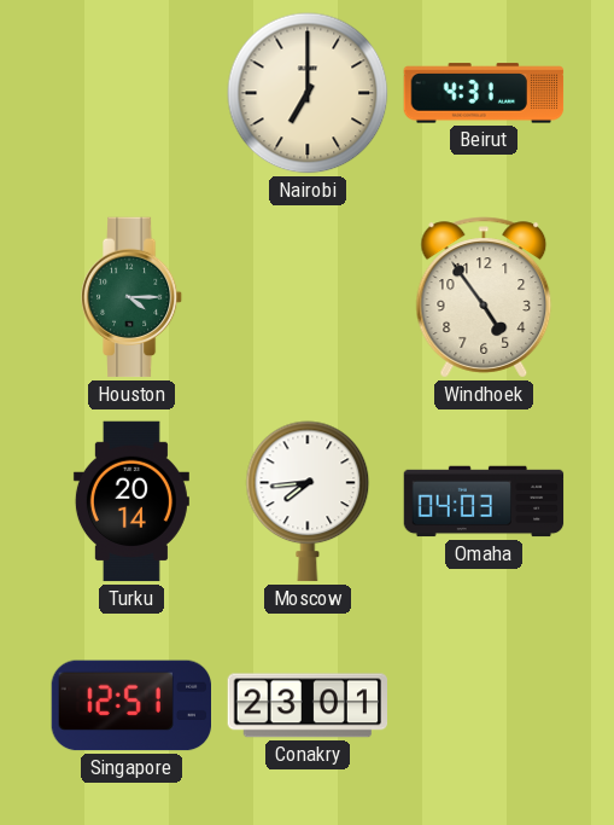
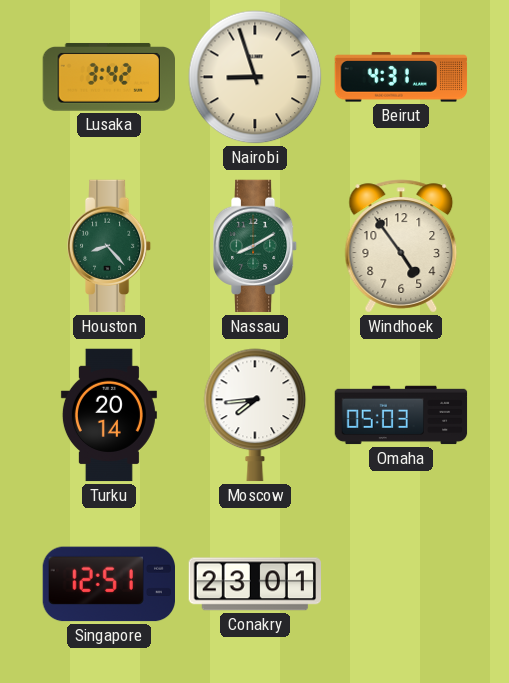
Lusaka: none -> 3:42
Nairobi: 7:00 -> 8:57
Houston: 4:15 -> 8:23
Nassau: none -> 8:10
Omaha: 04:03 -> 05:03
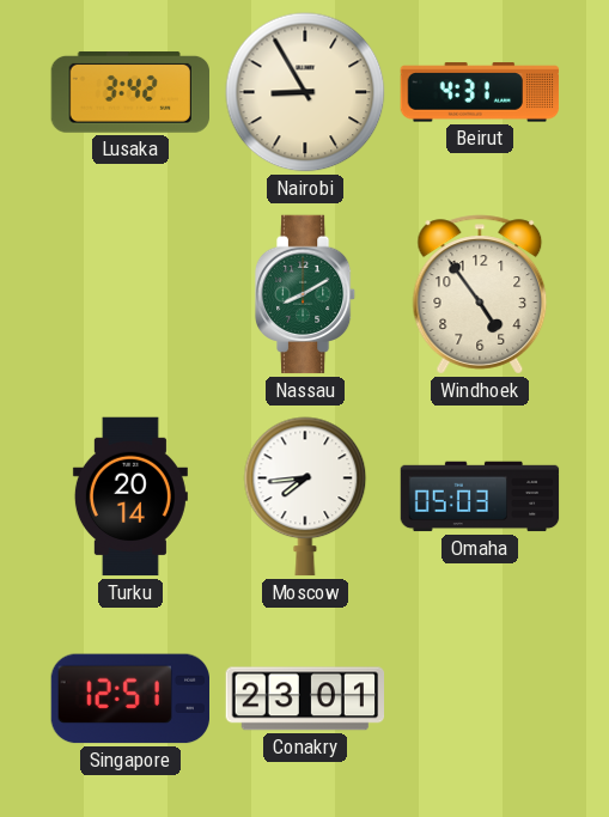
Nairobi: 8:57 -> 8:55
Houston: 8:23 -> none
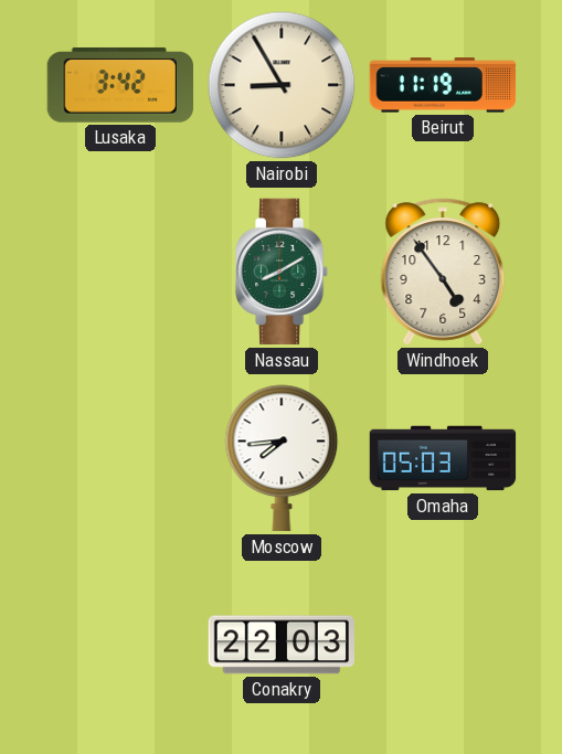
Beirut: 4:31 -> 11:19
Turku: 20:14 -> none
Singapore: 12:51 -> none
Conakry: 23:01 -> 22:03
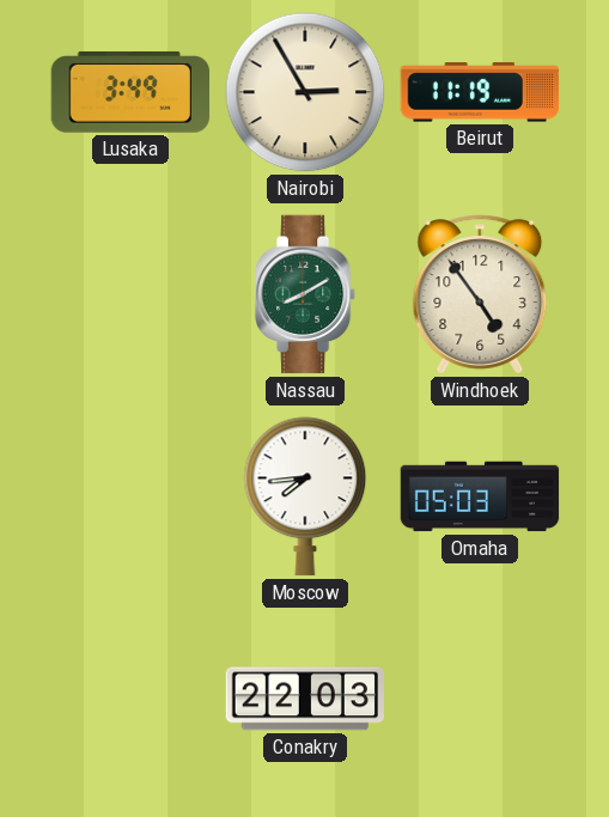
Lusaka: 3:42 -> 3:49
Nairobi: 8:55 -> 2:55
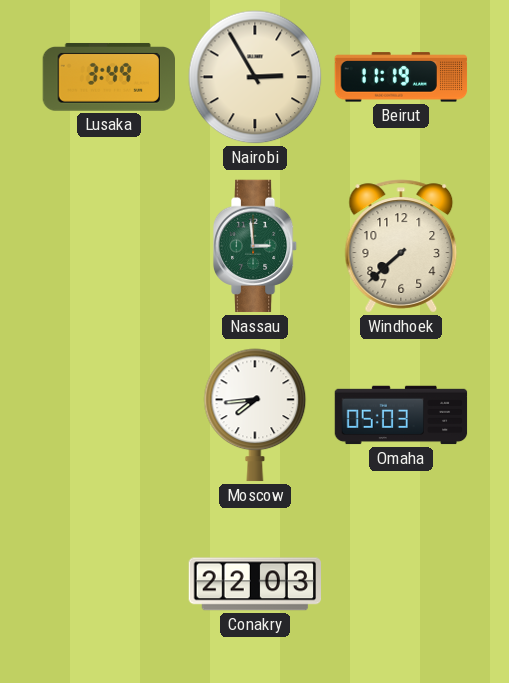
Nassau: 8:10 -> 2:59
Windhoek: 4:54 -> 7:38
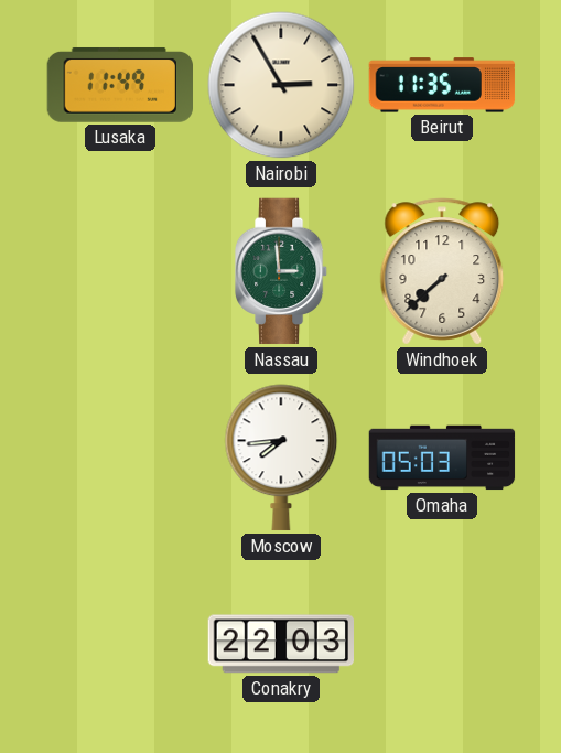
Lusaka: 3:49 -> 11:49
Beirut: 11:19 -> 11:35
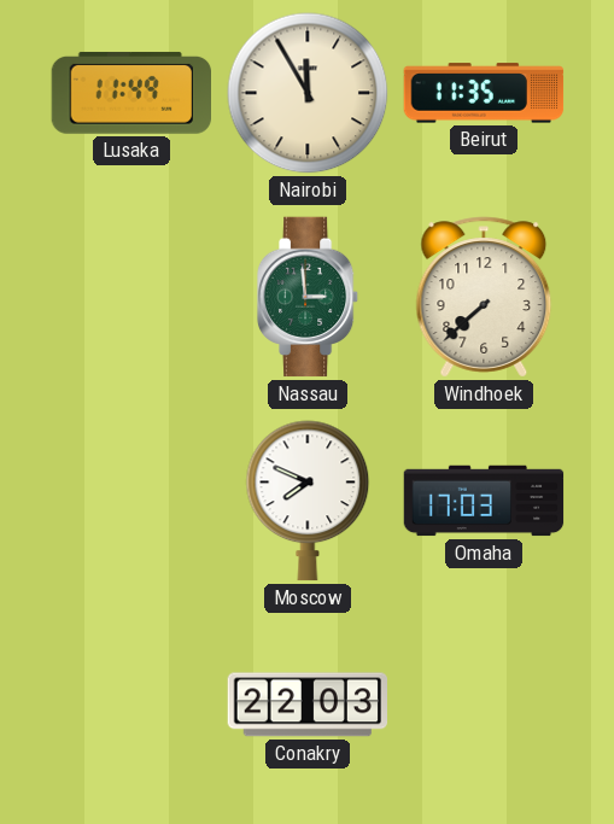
Nairobi: 2:55 -> 11:55
Moscow: 7:44 -> 7:49
Omaha: 05:03 -> 17:03
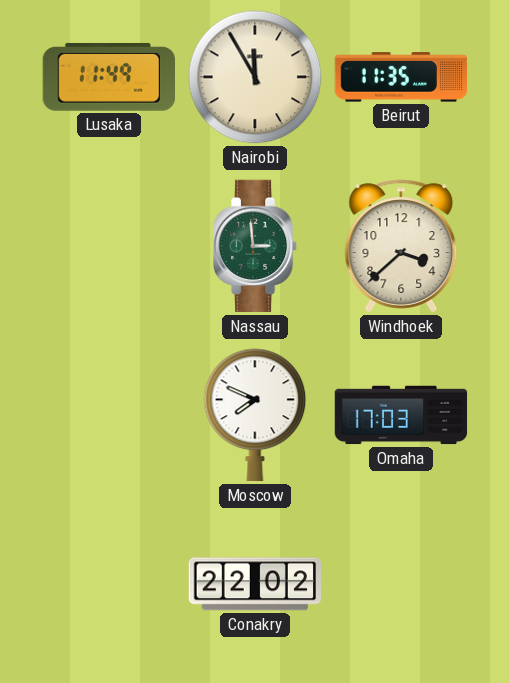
Windhoek: 7:38 -> 3:38
Conakry: 22:03 -> 22:02
